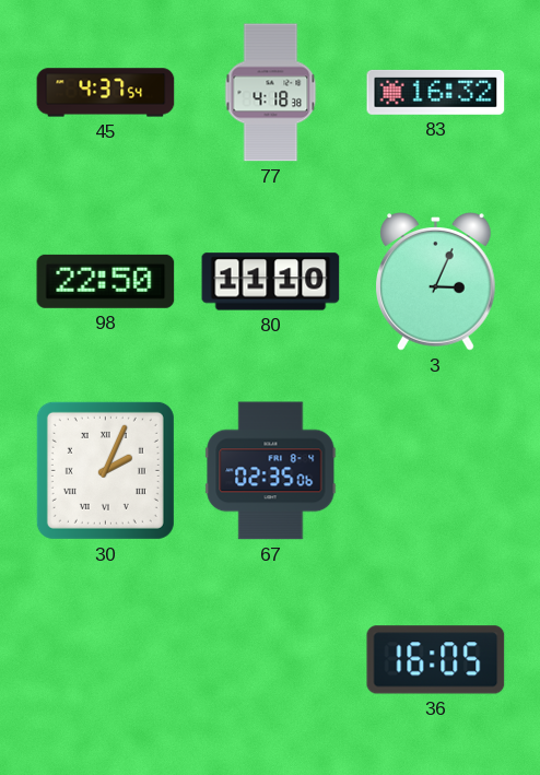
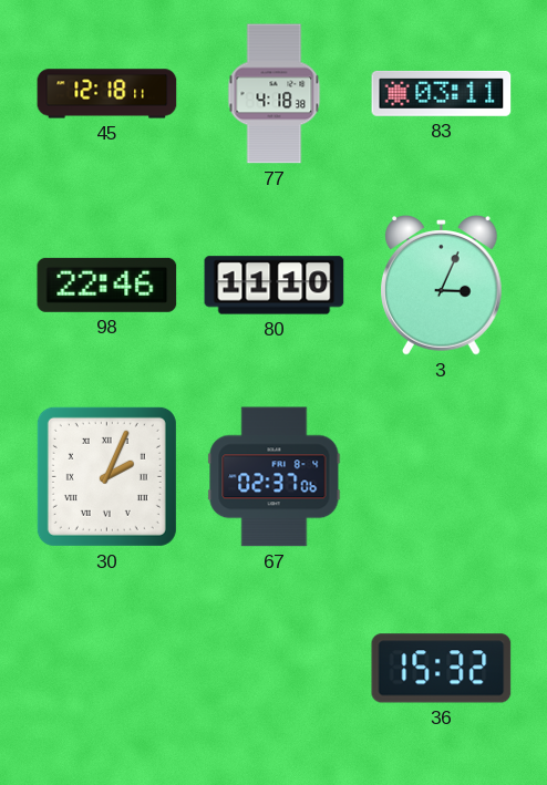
45: 4:37 -> 12:18
83: 16:32 -> 03:11
98: 22:50 -> 22:46
67: 02:35 -> 02:37
36: 16:05 -> 15:32
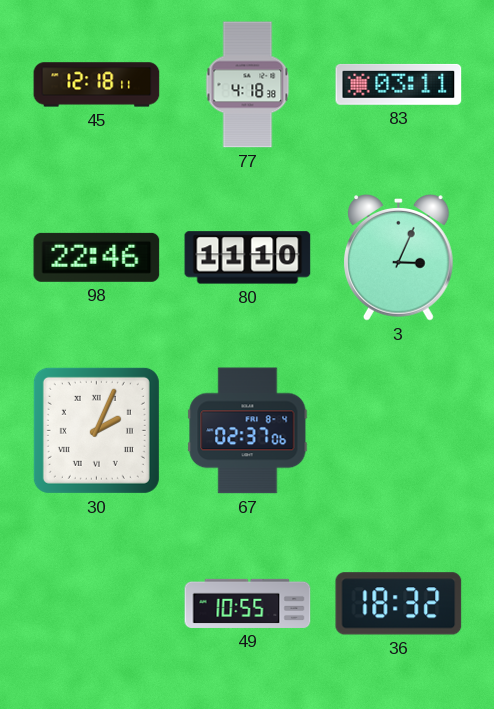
49: none -> 10:55
36: 15:32 -> 18:32
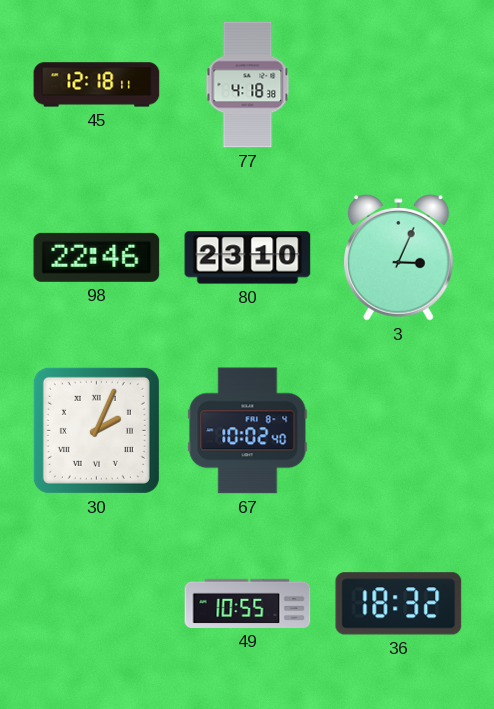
83: 03:11 -> none
80: 11:10 -> 23:10
67: 02:37 -> 10:02
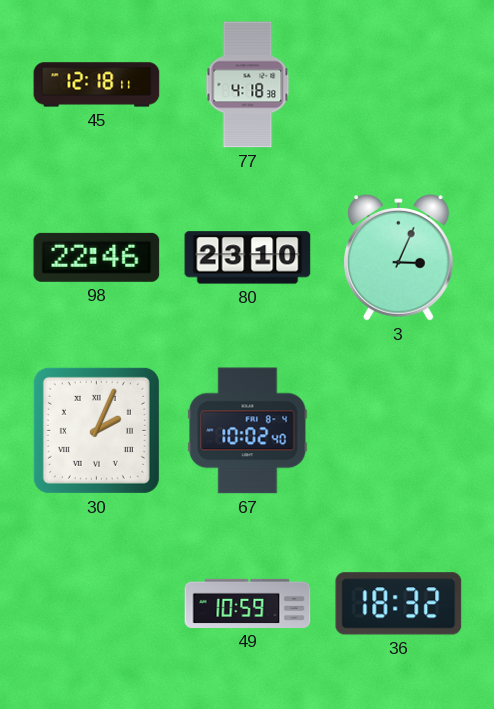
49: 10:55 -> 10:59
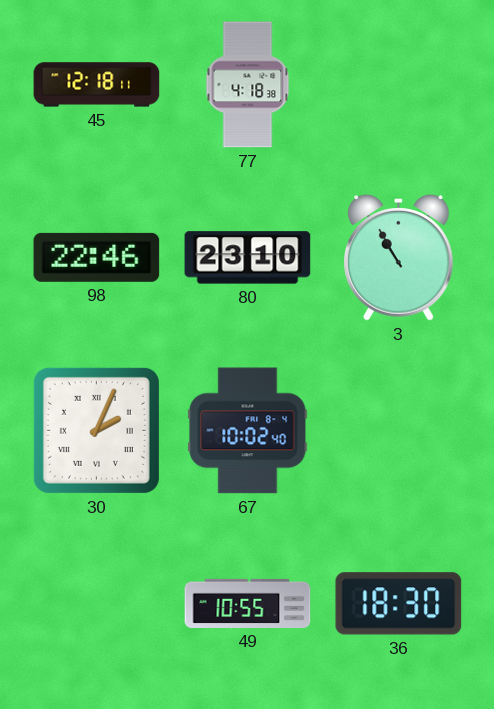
3: 3:04 -> 10:55
49: 10:59 -> 10:55
36: 18:32 -> 18:30
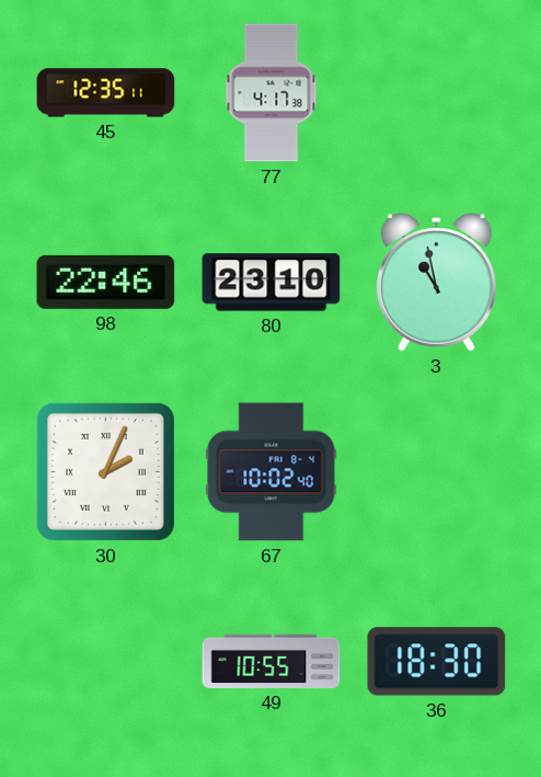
45: 12:18 -> 12:35
77: 4:18 -> 4:17
3: 10:55 -> 10:58
